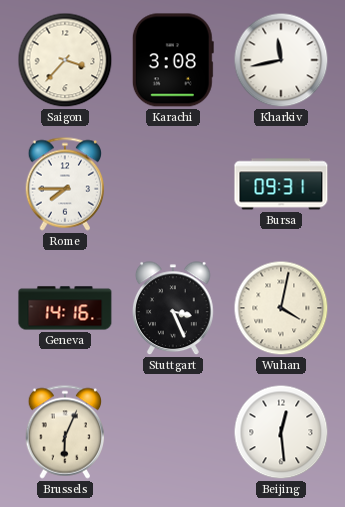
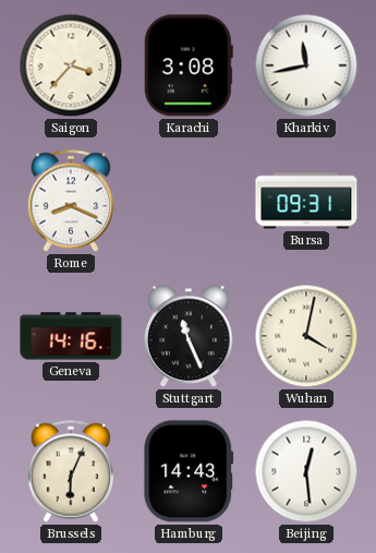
Rome: 7:45 -> 8:19
Stuttgart: 3:26 -> 11:26
Hamburg: none -> 14:43
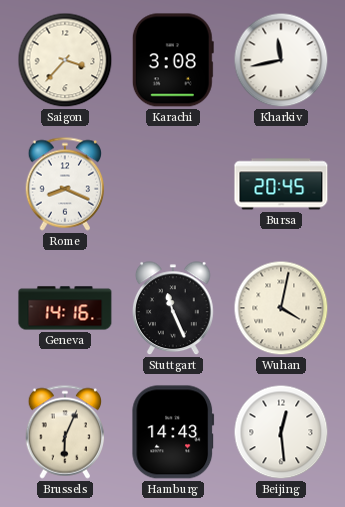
Bursa: 09:31 -> 20:45
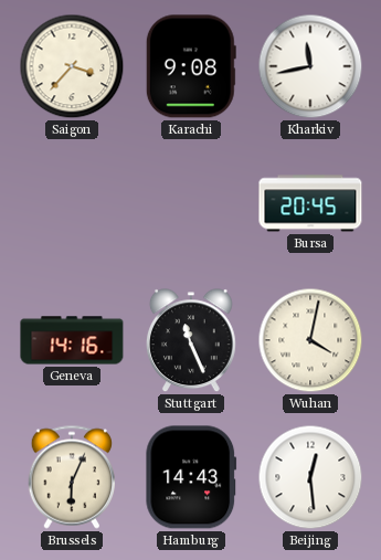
Karachi: 3:08 -> 9:08
Rome: 8:19 -> none
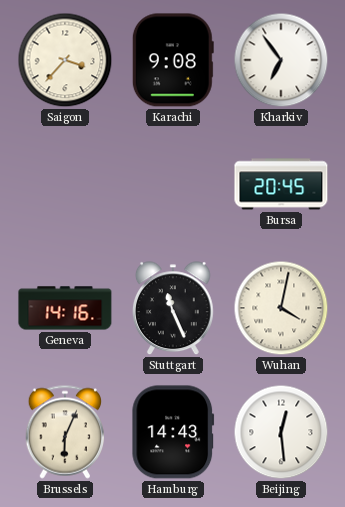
Kharkiv: 11:43 -> 6:54
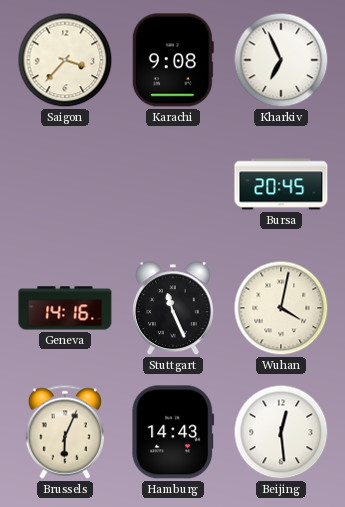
Kharkiv: 6:54 -> 6:56
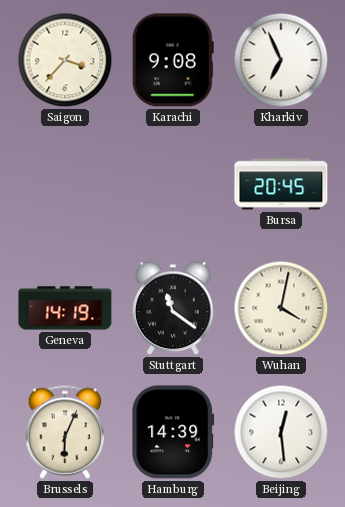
Geneva: 14:16 -> 14:19
Stuttgart: 11:26 -> 11:21
Hamburg: 14:43 -> 14:39
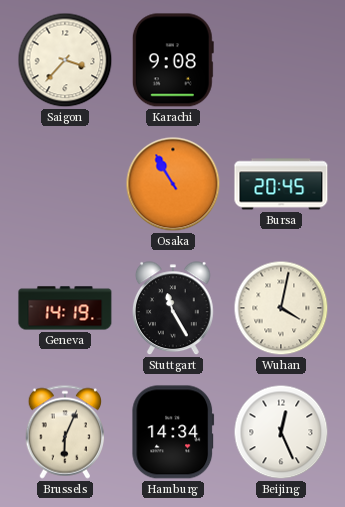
Kharkiv: 6:56 -> none
Osaka: none -> 10:55
Stuttgart: 11:21 -> 11:25
Hamburg: 14:39 -> 14:34
Beijing: 12:29 -> 12:26
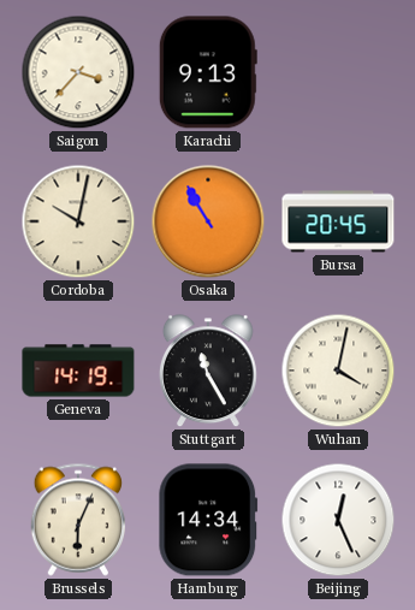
Karachi: 9:08 -> 9:13
Cordoba: none -> 10:02
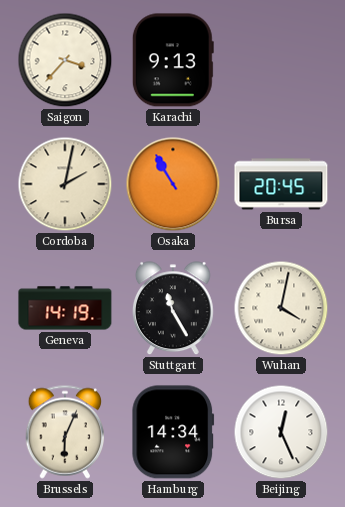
Cordoba: 10:02 -> 2:02
